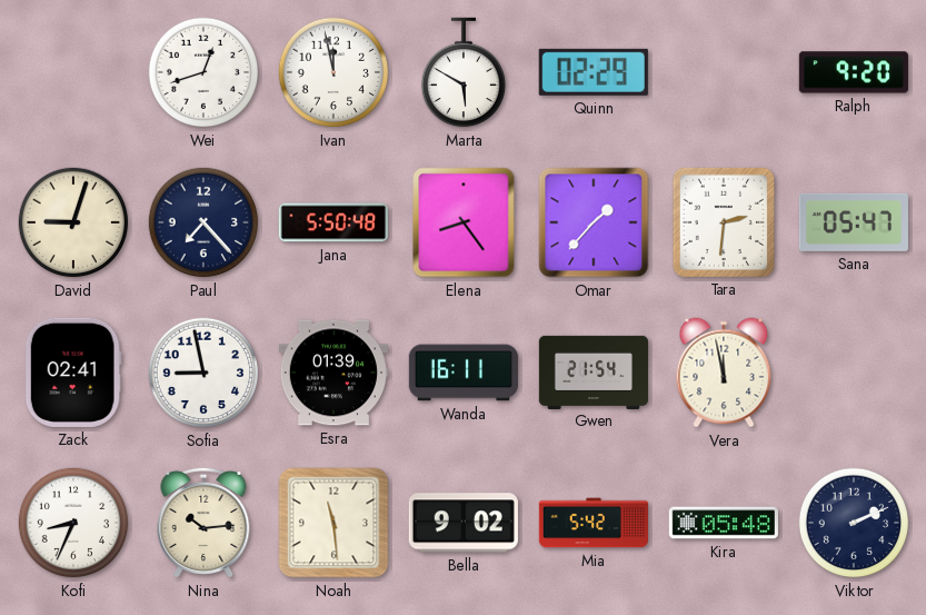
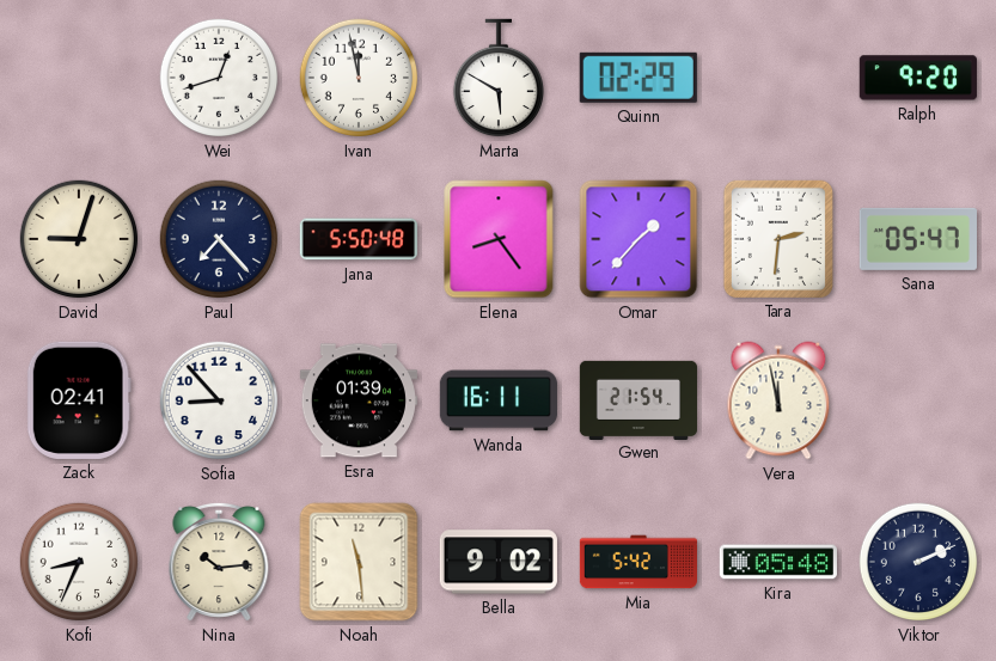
Sofia: 8:58 -> 8:53
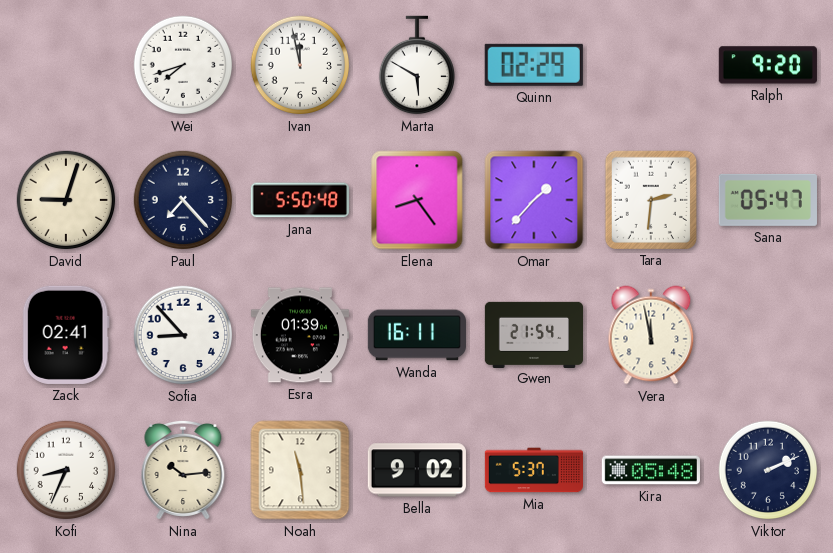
Wei: 12:42 -> 7:42
Mia: 5:42 -> 5:37
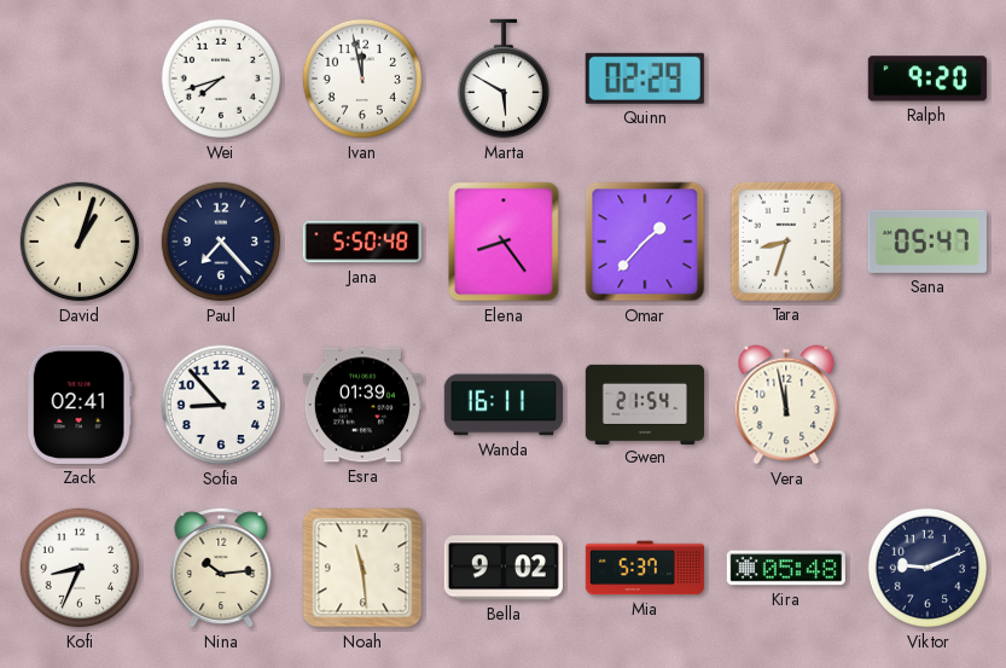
David: 9:03 -> 1:03
Tara: 2:31 -> 8:33
Viktor: 2:11 -> 9:11
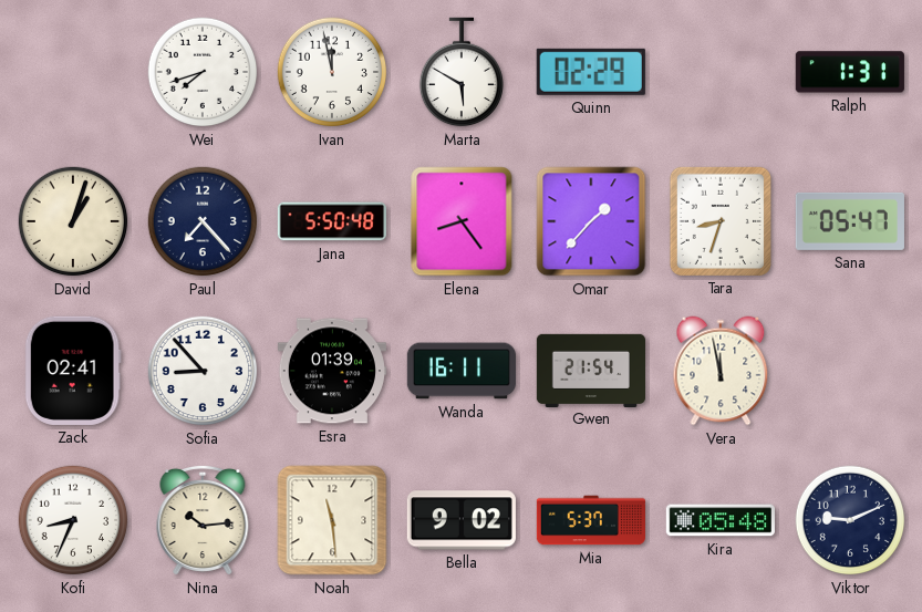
Ralph: 9:20 -> 1:31
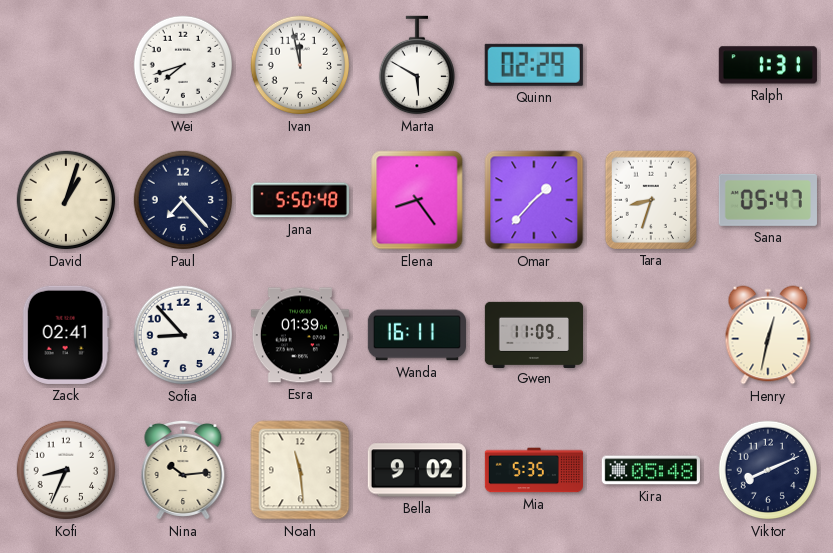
Gwen: 21:54 -> 11:09
Vera: 11:58 -> none
Henry: none -> 12:32
Mia: 5:37 -> 5:35
Viktor: 9:11 -> 8:11
